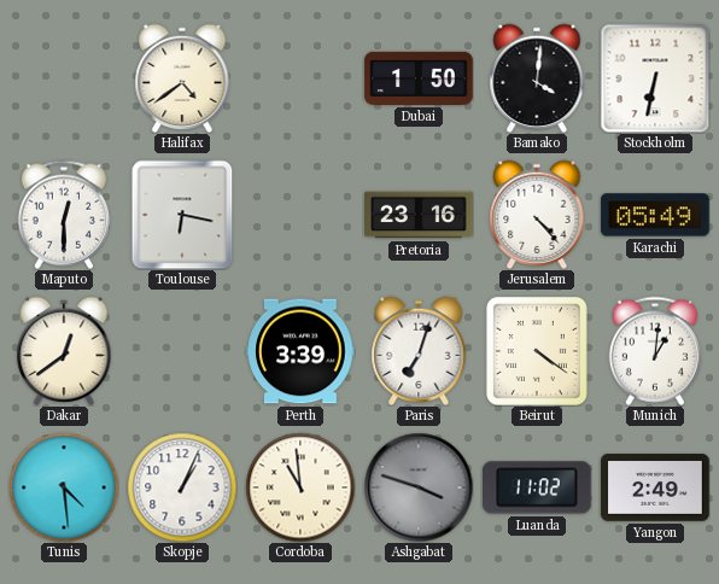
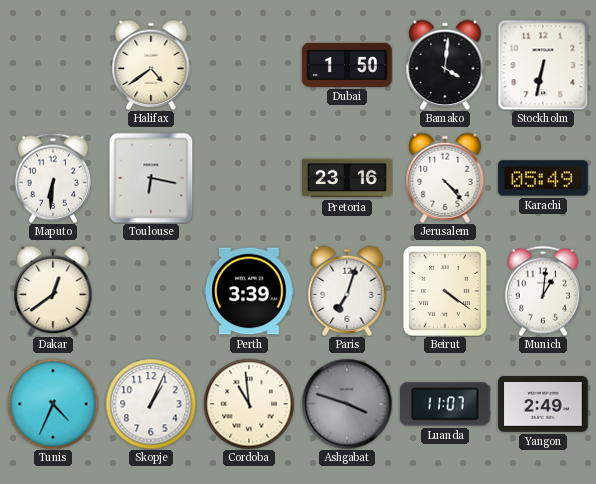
Maputo: 12:30 -> 6:31
Tunis: 4:29 -> 4:34
Luanda: 11:02 -> 11:07
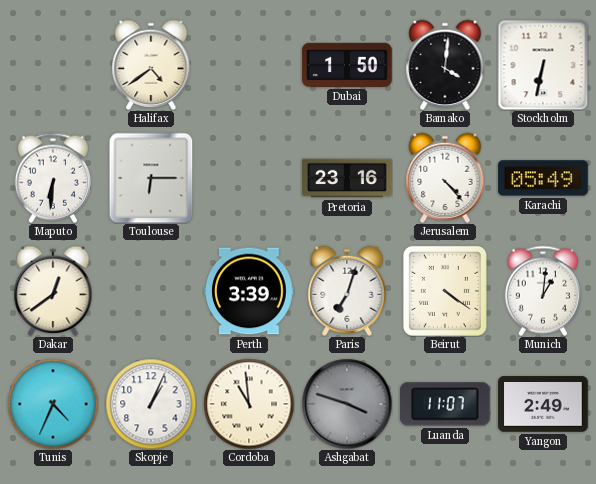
Toulouse: 6:17 -> 6:15
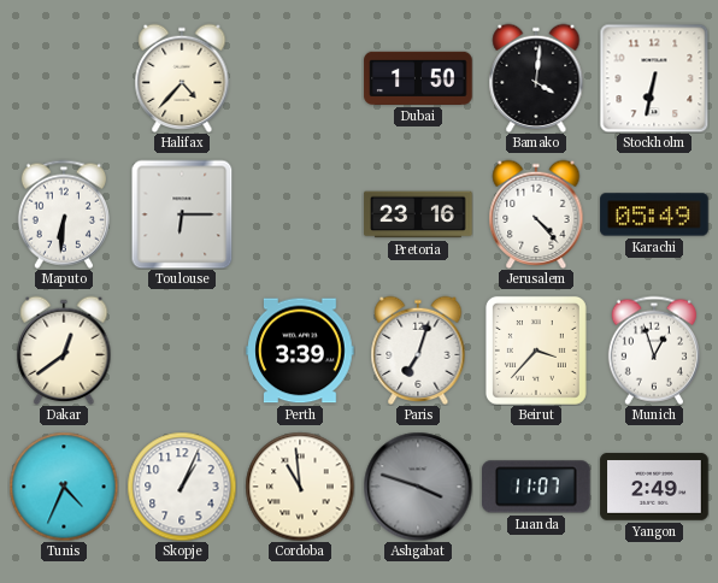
Halifax: 4:39 -> 4:37
Beirut: 4:21 -> 3:37
Munich: 1:01 -> 12:57
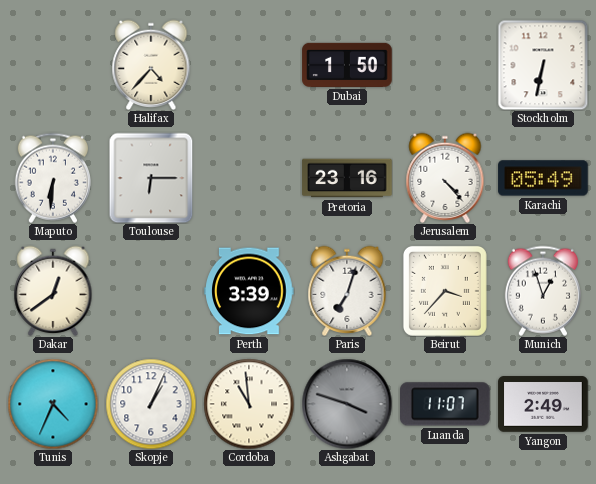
Bamako: 4:01 -> none
